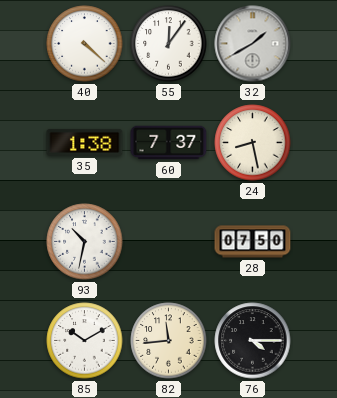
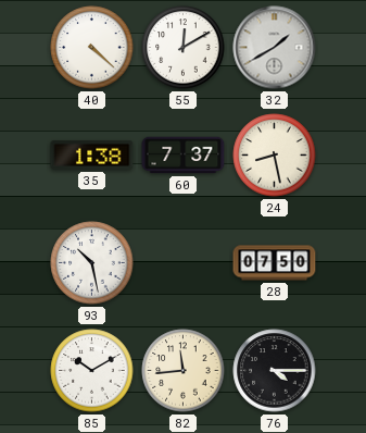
55: 12:06 -> 12:10
93: 10:32 -> 10:28
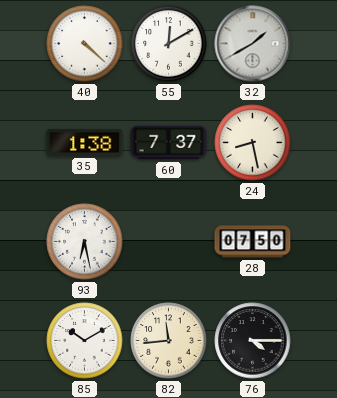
93: 10:28 -> 6:28
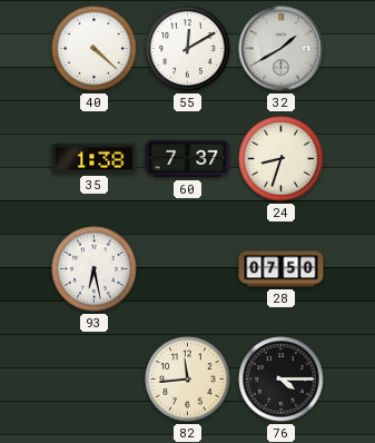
24: 8:28 -> 8:33
85: 10:10 -> none
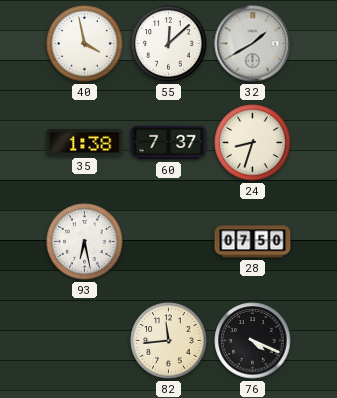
40: 4:22 -> 3:58
55: 12:10 -> 12:08
76: 4:15 -> 4:19
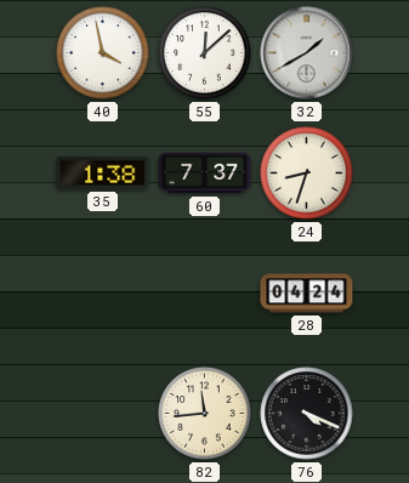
93: 6:28 -> none
28: 07:50 -> 04:24
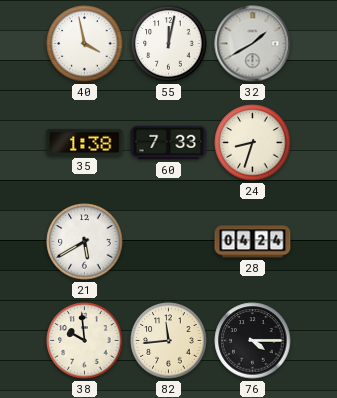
55: 12:08 -> 12:02
60: 7:37 -> 7:33
21: none -> 5:40
38: none -> 9:59
76: 4:19 -> 4:15
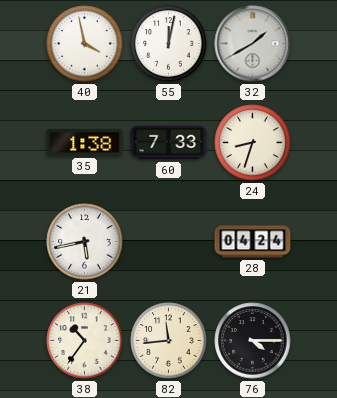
21: 5:40 -> 5:43
38: 9:59 -> 10:36
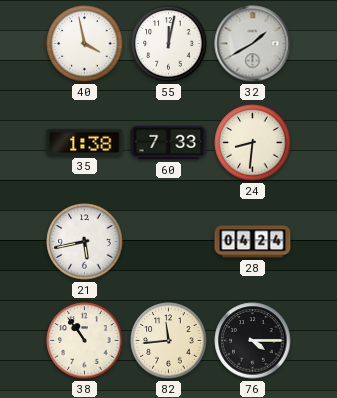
24: 8:33 -> 8:31
38: 10:36 -> 10:54
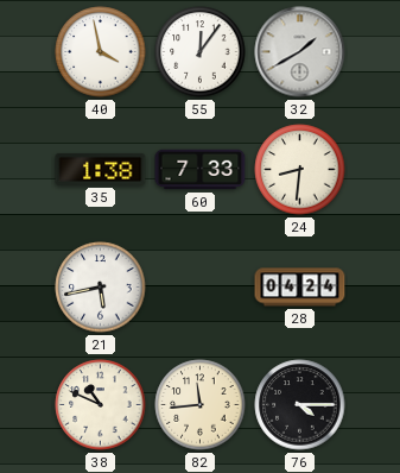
55: 12:02 -> 12:06
38: 10:54 -> 10:49
